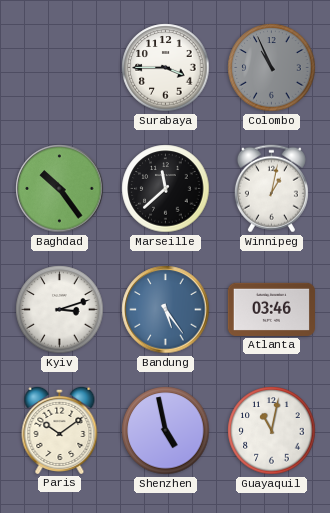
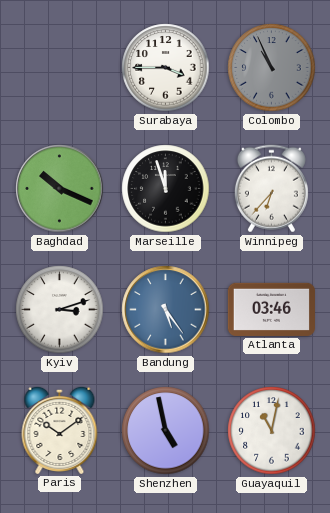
Baghdad: 10:24 -> 10:19
Marseille: 11:38 -> 11:57
Winnipeg: 1:02 -> 6:37
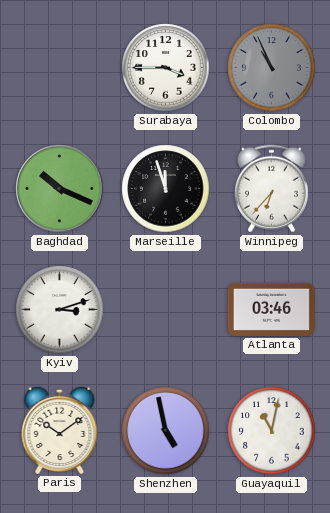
Bandung: 5:24 -> none
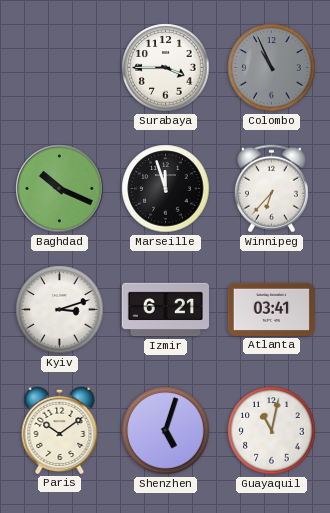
Izmir: none -> 6:21
Atlanta: 03:46 -> 03:41
Shenzhen: 4:58 -> 5:03
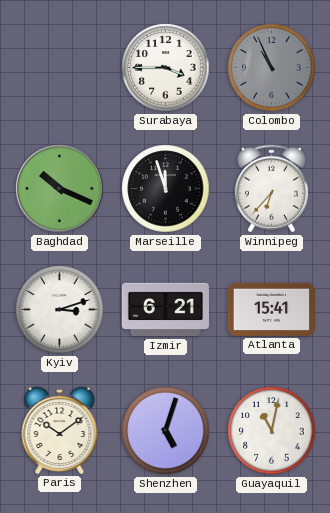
Atlanta: 03:41 -> 15:41
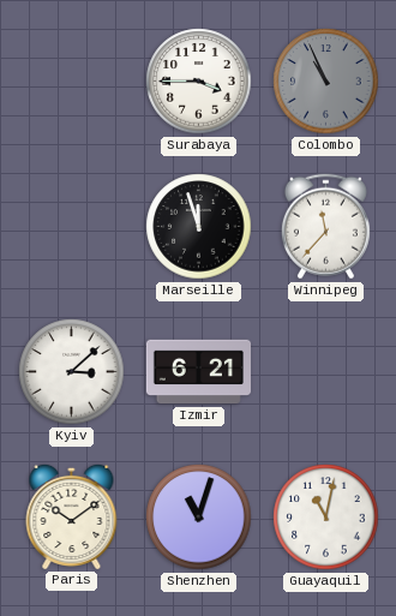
Baghdad: 10:19 -> none
Winnipeg: 6:37 -> 11:37
Kyiv: 3:12 -> 3:08
Atlanta: 15:41 -> none
Shenzhen: 5:03 -> 11:03
